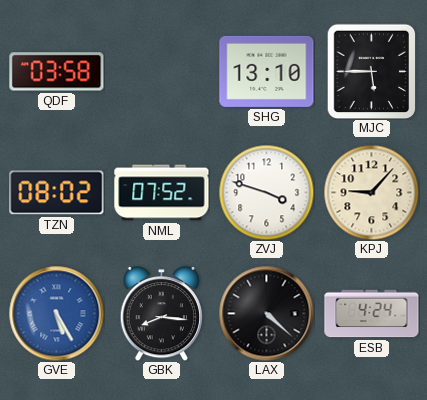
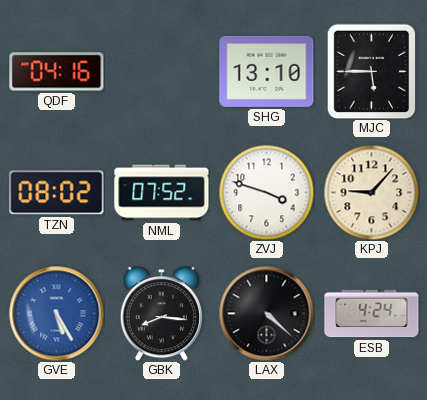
QDF: 03:58 -> 04:16
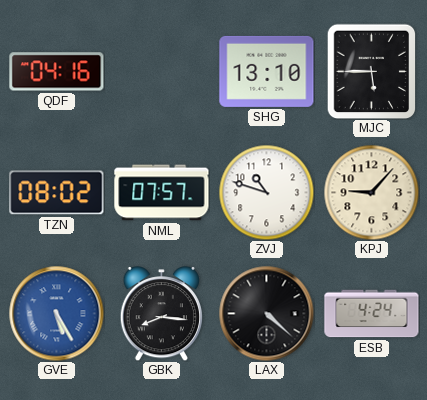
NML: 07:52 -> 07:57
ZVJ: 3:48 -> 10:48
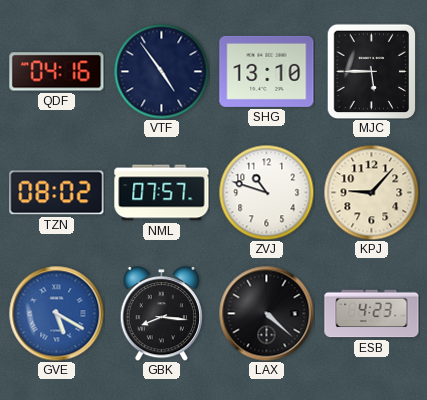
VTF: none -> 4:54
GVE: 5:25 -> 5:20
ESB: 4:24 -> 4:23
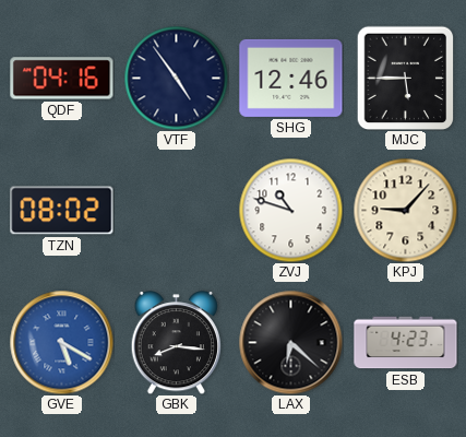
SHG: 13:10 -> 12:46
NML: 07:57 -> none
LAX: 4:22 -> 6:22
